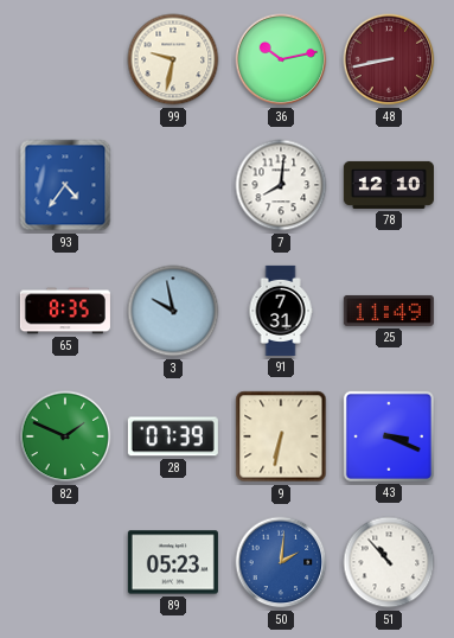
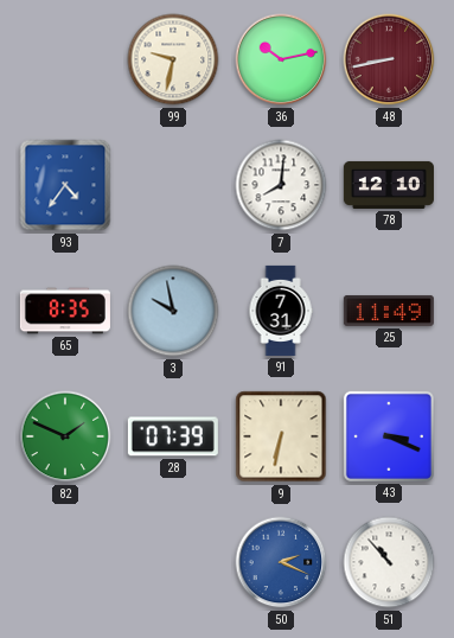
89: 05:23 -> none
50: 2:01 -> 2:19
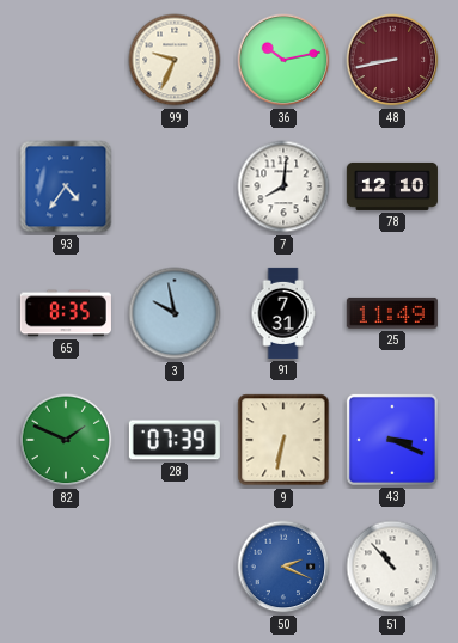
99: 9:32 -> 9:34
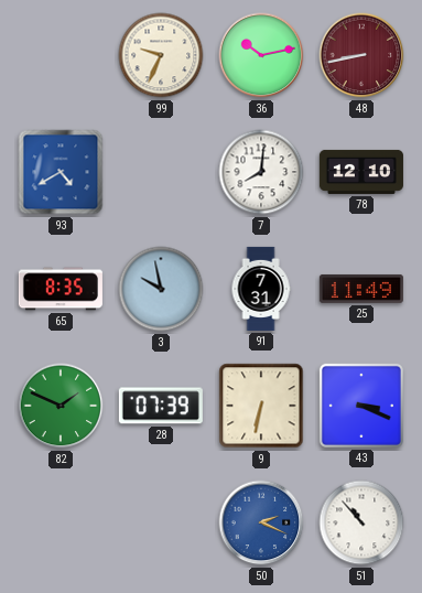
93: 4:36 -> 4:40
